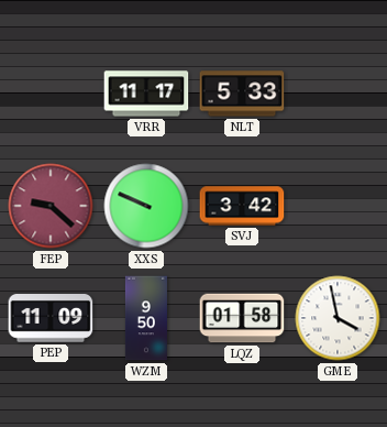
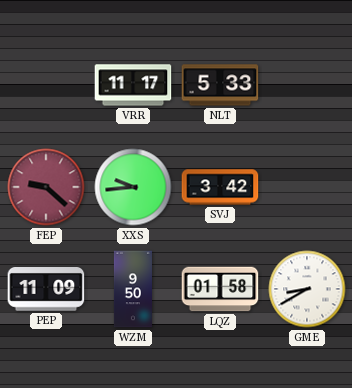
XXS: 9:49 -> 9:44
GME: 3:58 -> 8:40
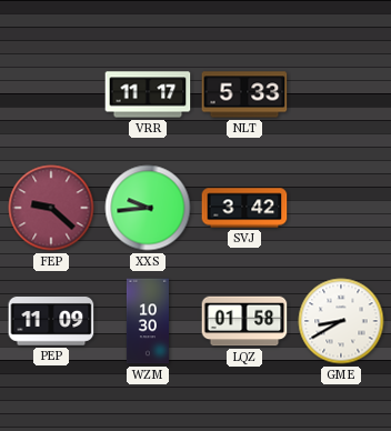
WZM: 9:50 -> 10:30
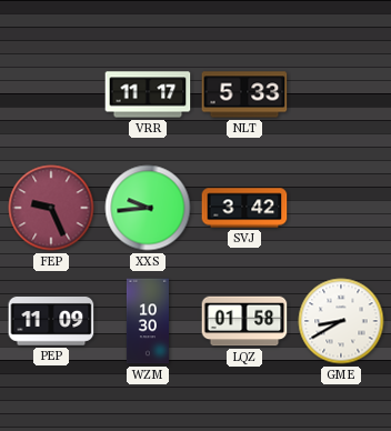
FEP: 9:22 -> 9:26
